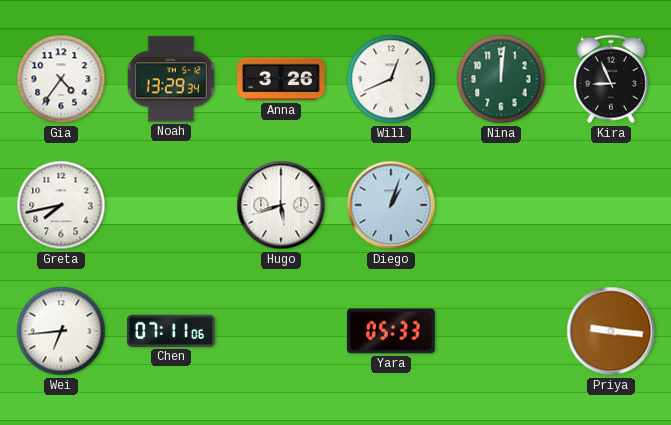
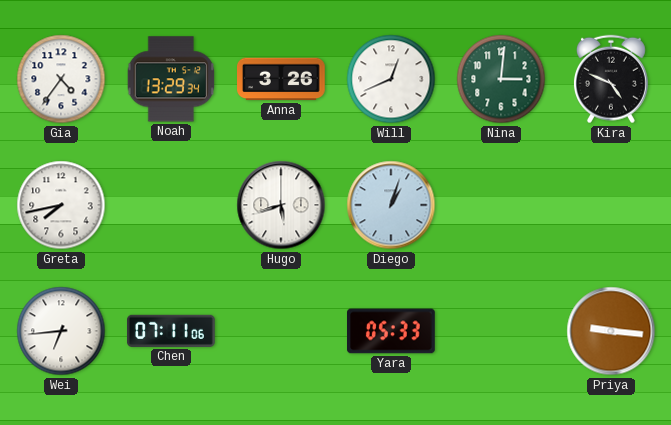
Nina: 12:01 -> 3:01
Kira: 8:56 -> 4:49
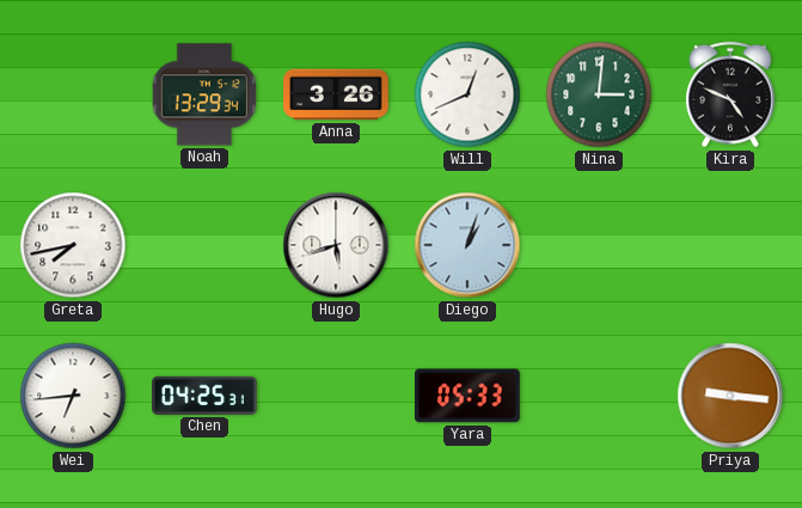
Gia: 4:36 -> none
Chen: 07:11 -> 04:25
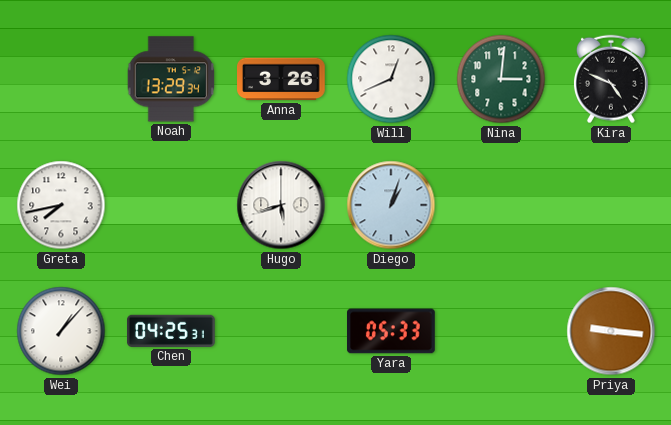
Wei: 6:44 -> 1:07
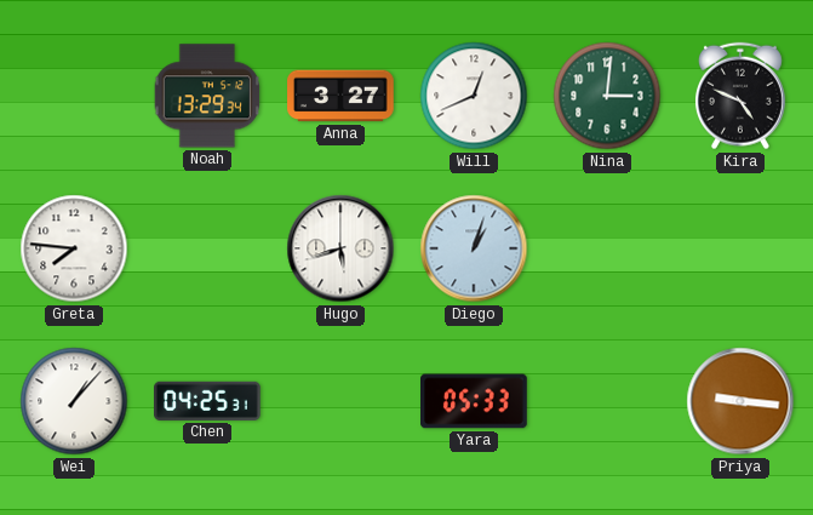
Anna: 3:26 -> 3:27
Greta: 7:43 -> 7:46
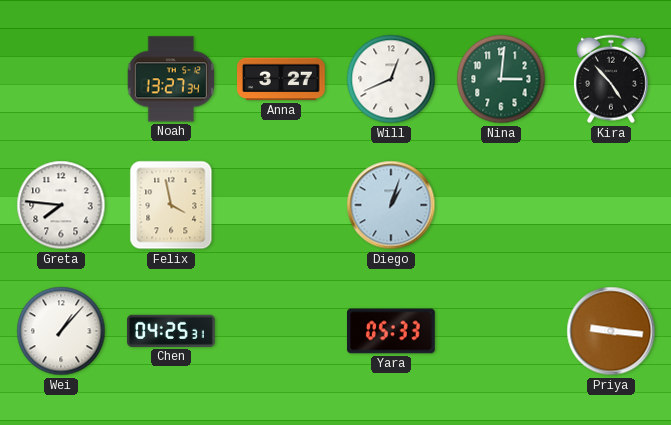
Noah: 13:29 -> 13:27
Kira: 4:49 -> 4:53
Felix: none -> 3:58
Hugo: 5:42 -> none
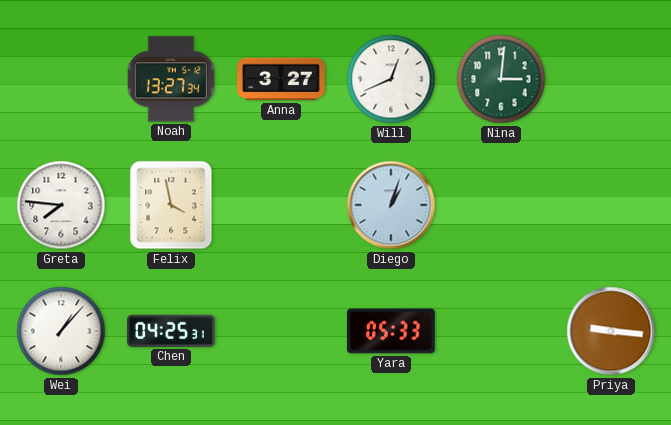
Kira: 4:53 -> none
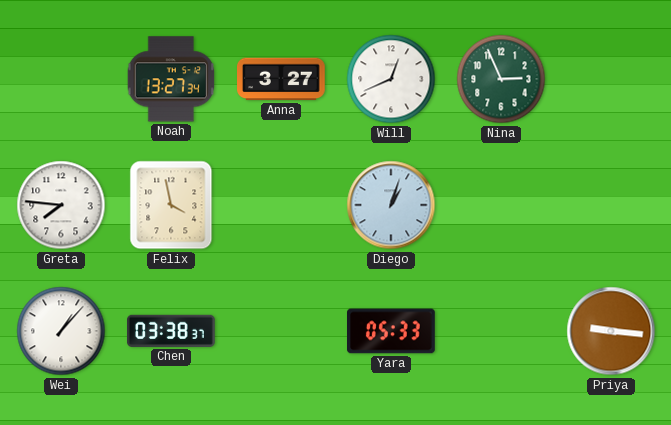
Nina: 3:01 -> 2:56
Chen: 04:25 -> 03:38
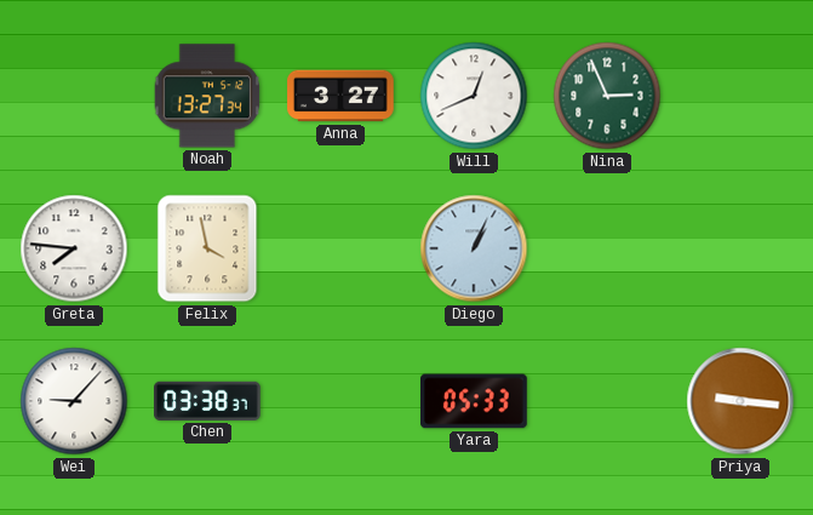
Diego: 1:03 -> 1:04
Wei: 1:07 -> 9:07
